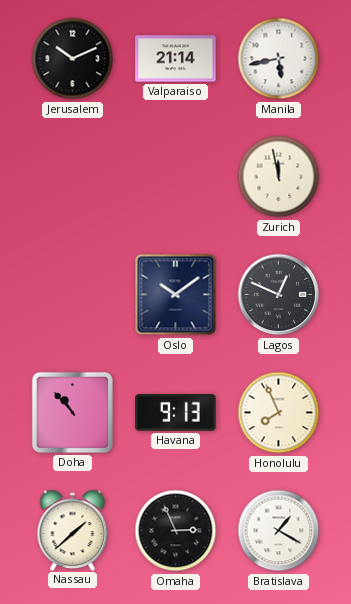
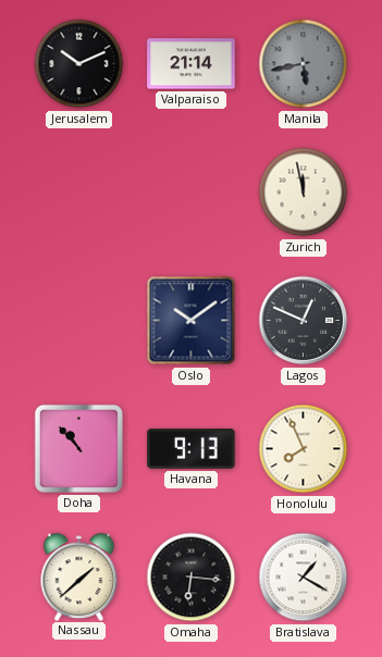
Manila dial: white -> grey
Omaha: 2:56 -> 6:16
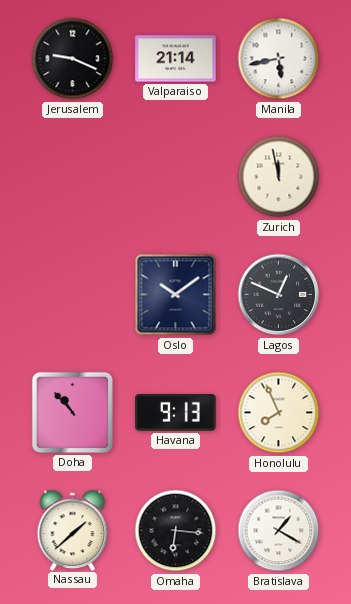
Jerusalem: 10:11 -> 9:19
Manila dial: grey -> white
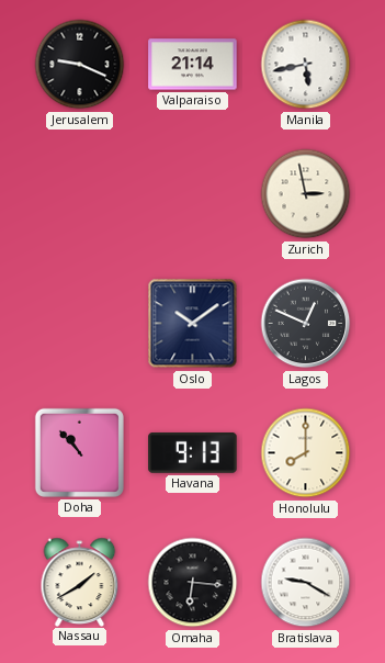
Zurich: 11:58 -> 2:58
Honolulu: 7:56 -> 8:00
Nassau: 1:38 -> 1:40
Bratislava: 1:20 -> 9:20
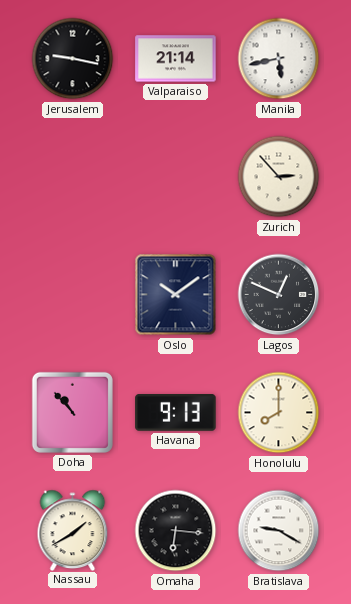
Jerusalem: 9:19 -> 9:17
Zurich: 2:58 -> 2:53
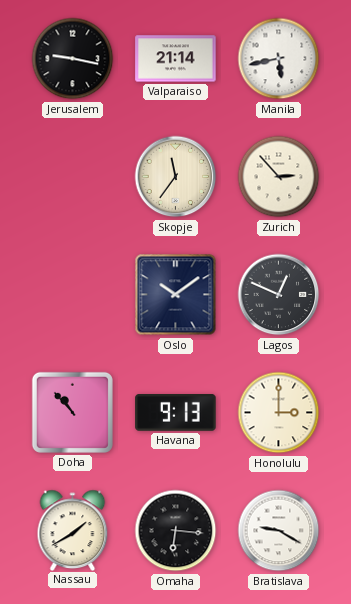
Skopje: none -> 11:36
Honolulu: 8:00 -> 3:00
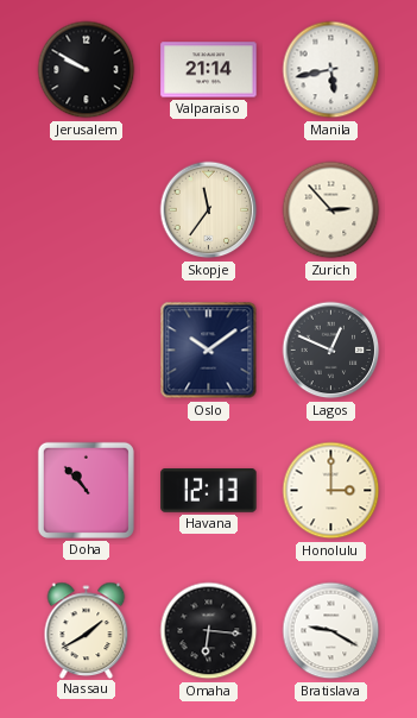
Jerusalem: 9:17 -> 9:50
Havana: 9:13 -> 12:13
